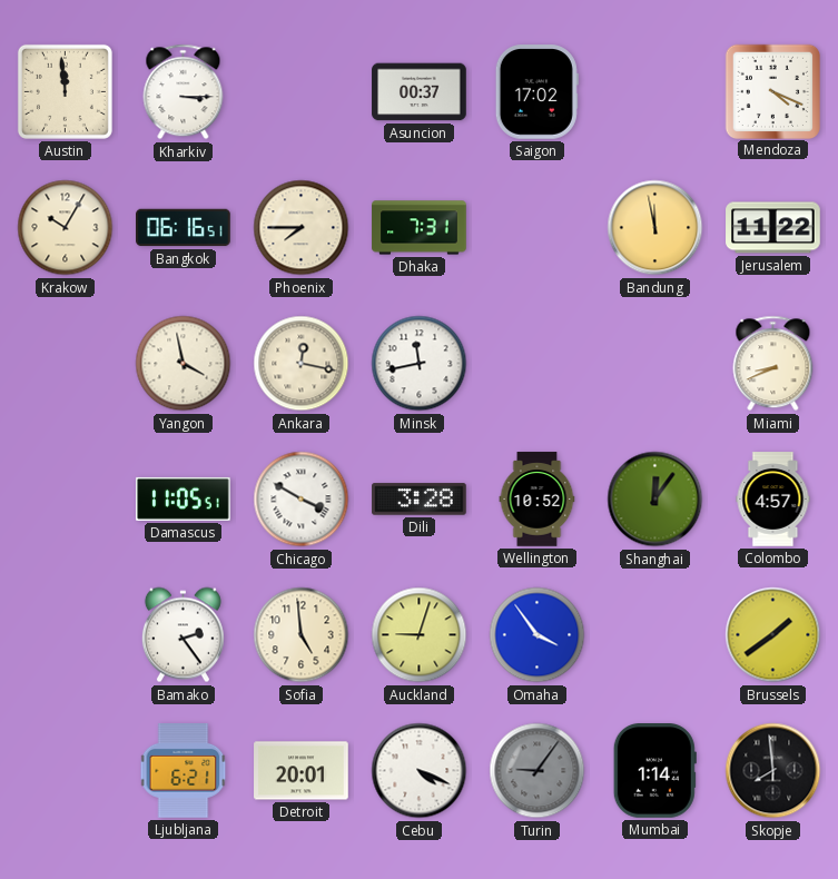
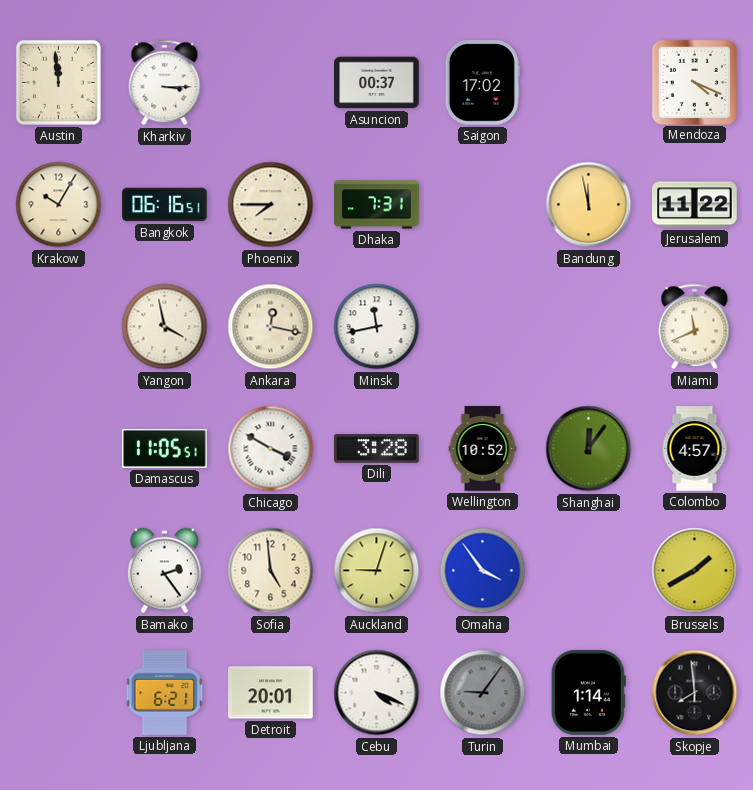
Miami: 8:41 -> 11:41
Brussels: 1:39 -> 1:40
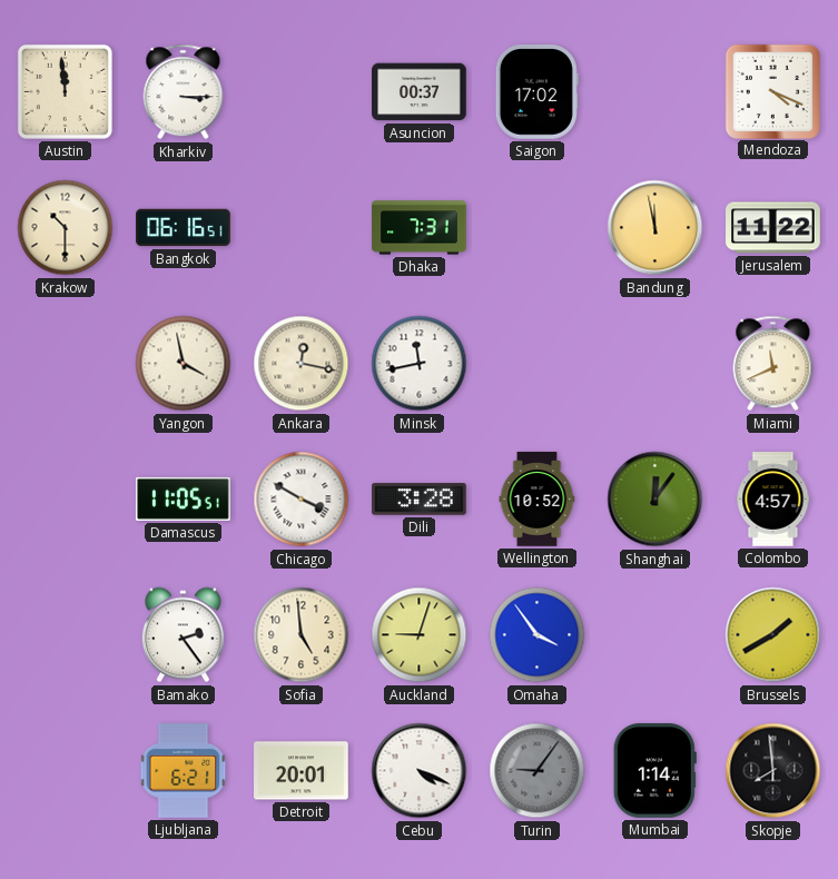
Krakow: 10:05 -> 10:30
Phoenix: 7:45 -> none
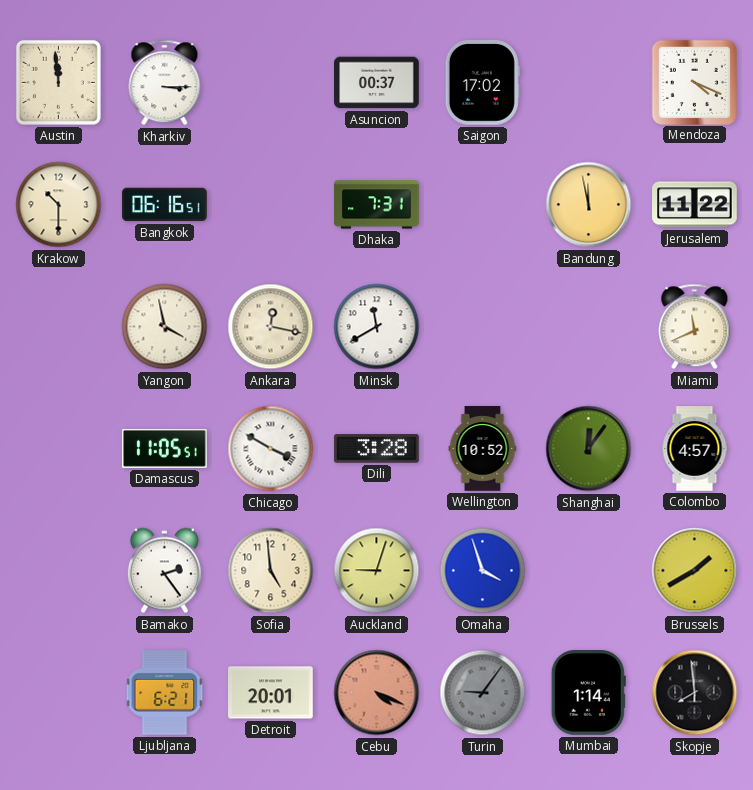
Minsk: 11:43 -> 11:40
Omaha: 3:54 -> 3:57
Cebu dial: white -> salmon
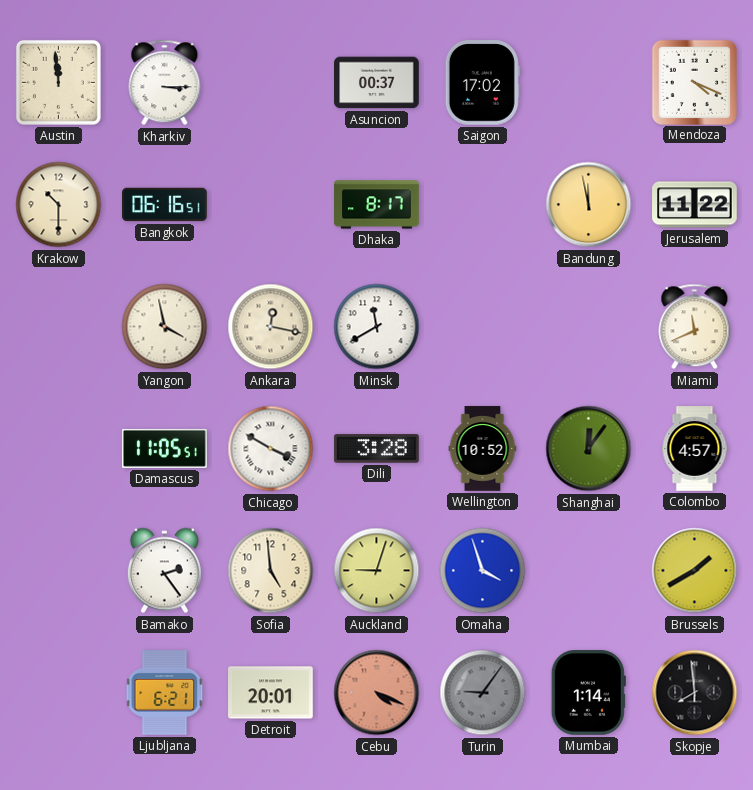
Dhaka: 7:31 -> 8:17
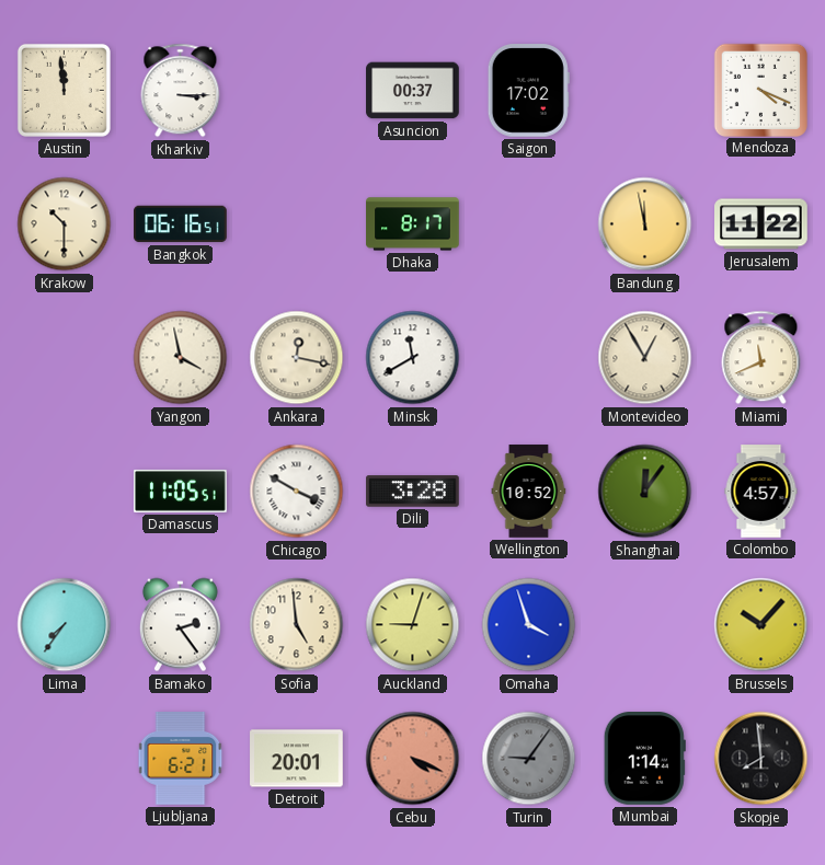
Montevideo: none -> 12:55
Lima: none -> 7:36
Brussels: 1:40 -> 10:07
